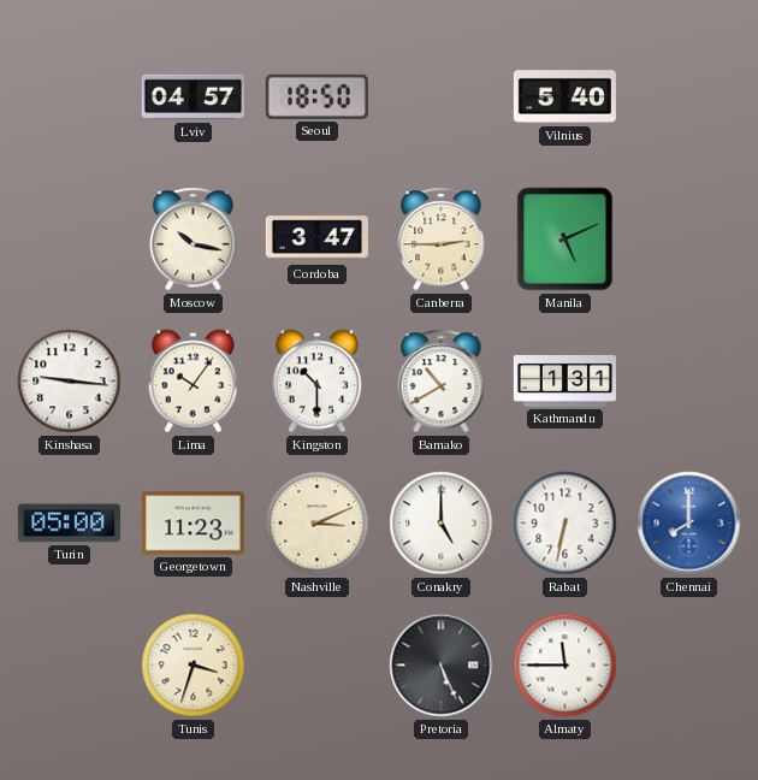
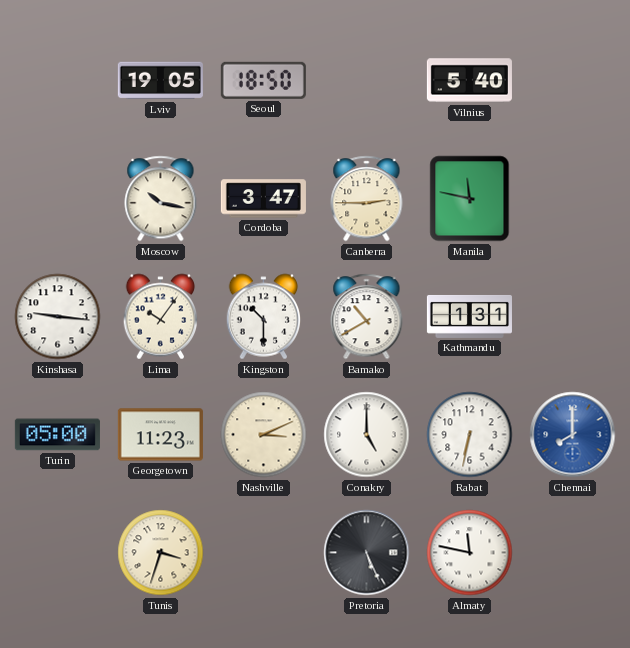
Lviv: 04:57 -> 19:05
Manila: 5:11 -> 11:47
Almaty: 11:45 -> 11:47
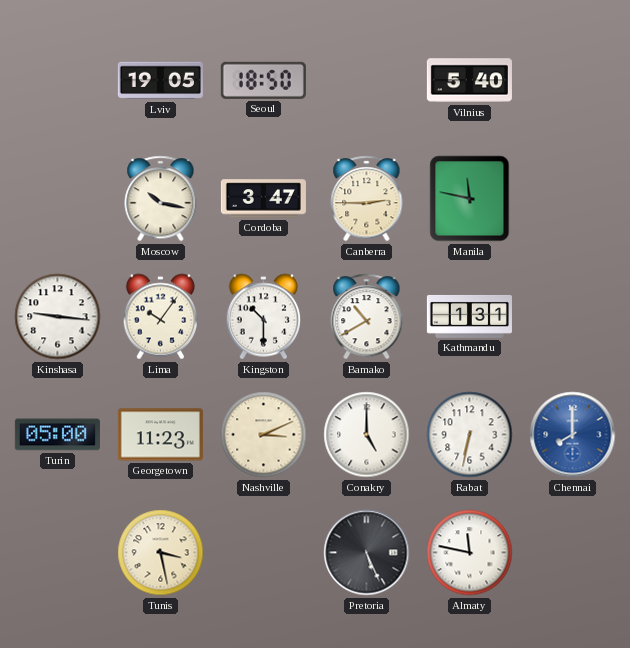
Tunis: 3:33 -> 3:28
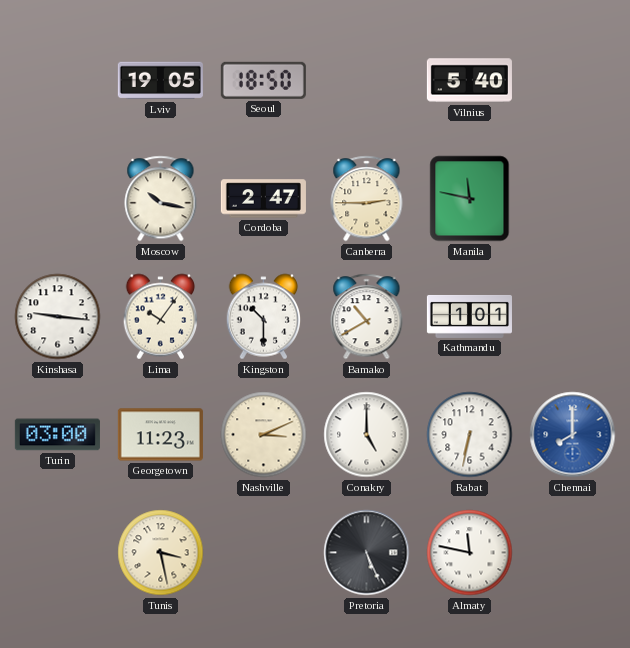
Cordoba: 3:47 -> 2:47
Kathmandu: 1:31 -> 1:01
Turin: 05:00 -> 03:00
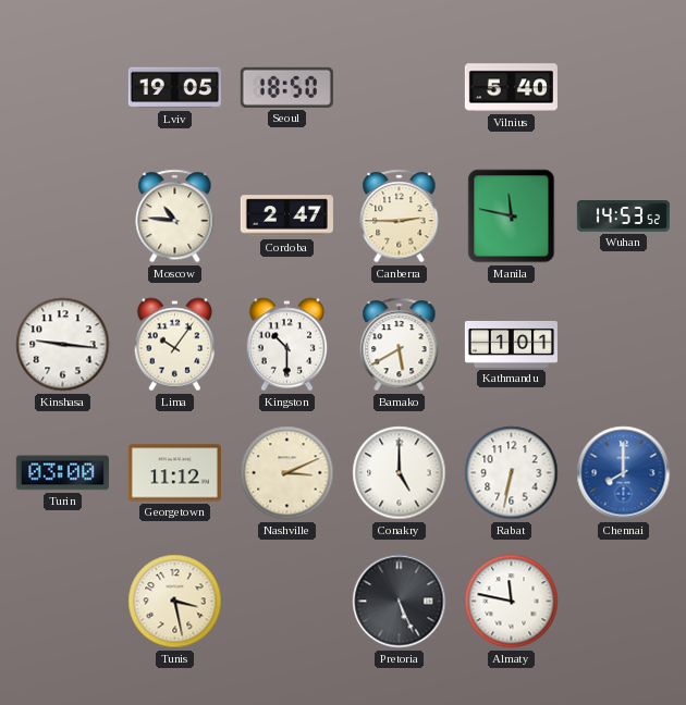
Moscow: 10:17 -> 10:46
Wuhan: none -> 14:53
Bamako: 10:40 -> 5:40
Georgetown: 11:23 -> 11:12
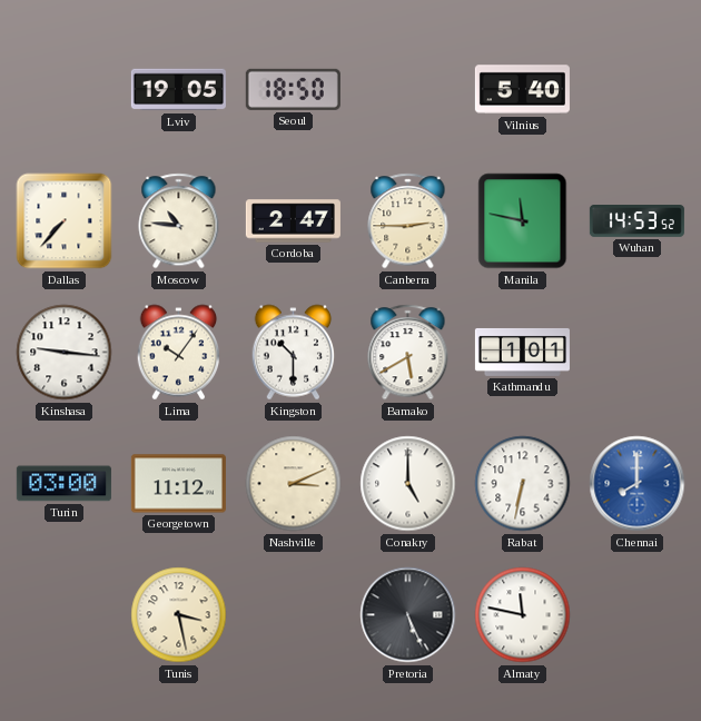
Dallas: none -> 7:37
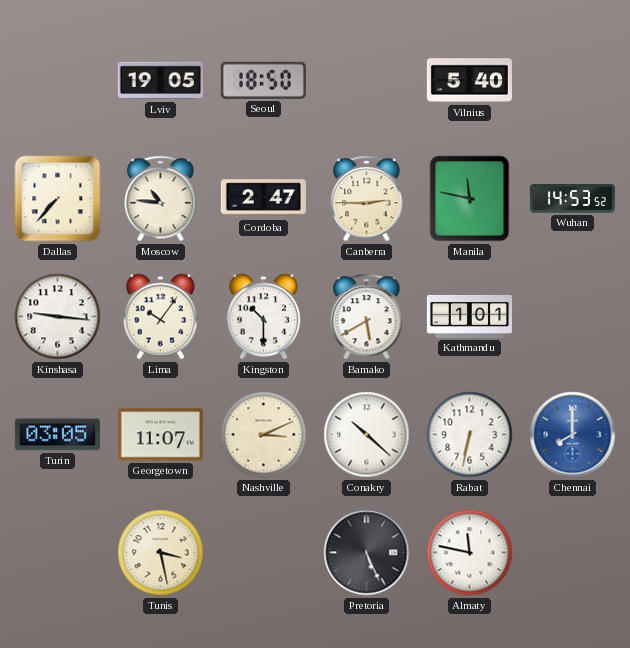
Turin: 03:00 -> 03:05
Georgetown: 11:12 -> 11:07
Conakry: 5:00 -> 10:22
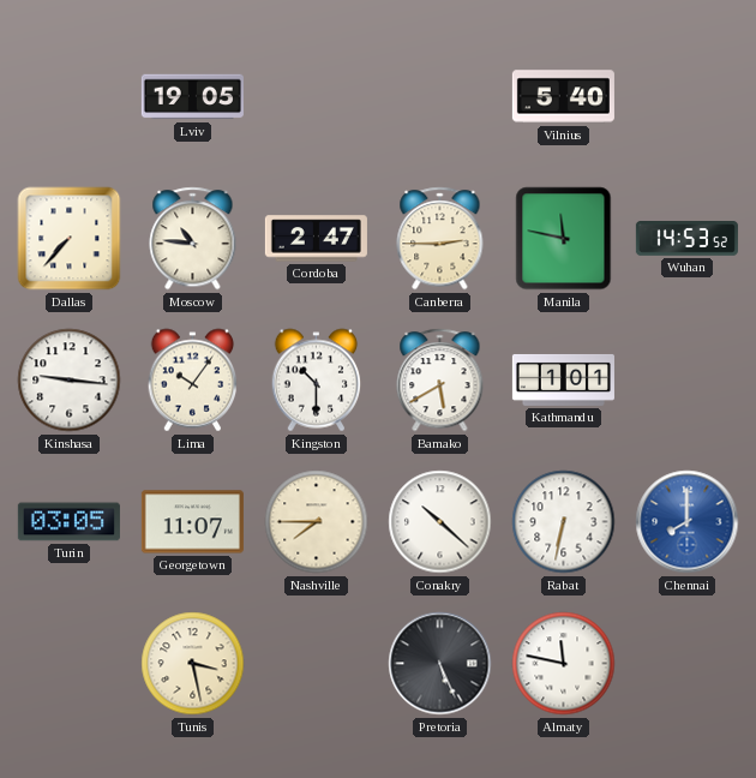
Seoul: 18:50 -> none
Nashville: 3:11 -> 7:45
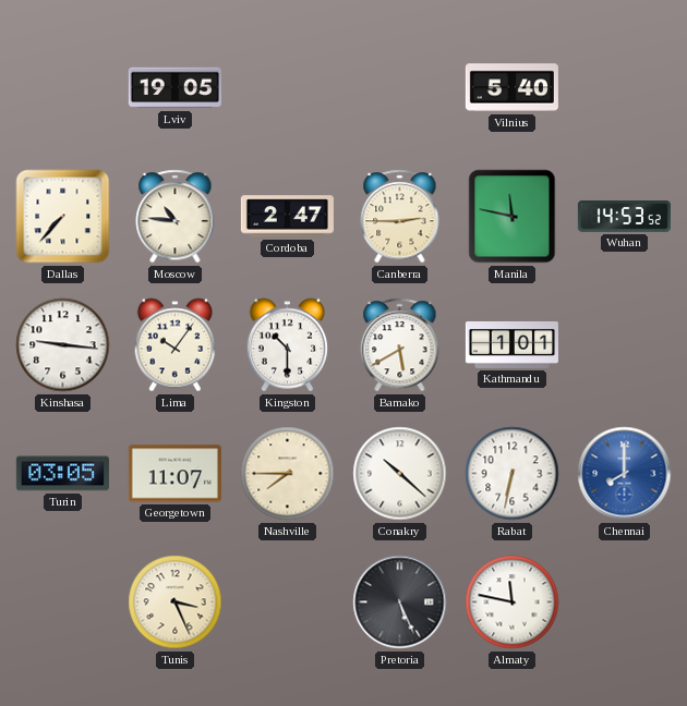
Tunis: 3:28 -> 3:26
